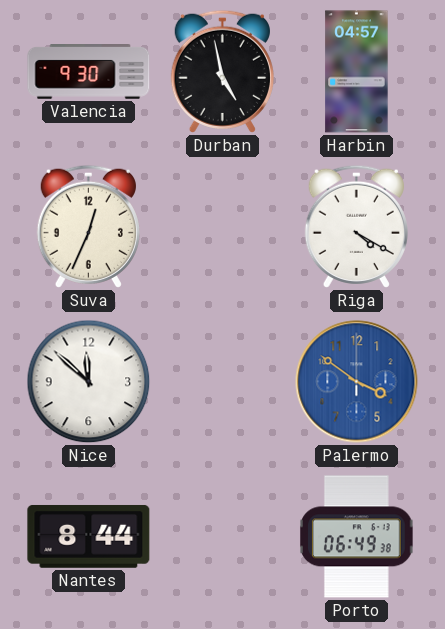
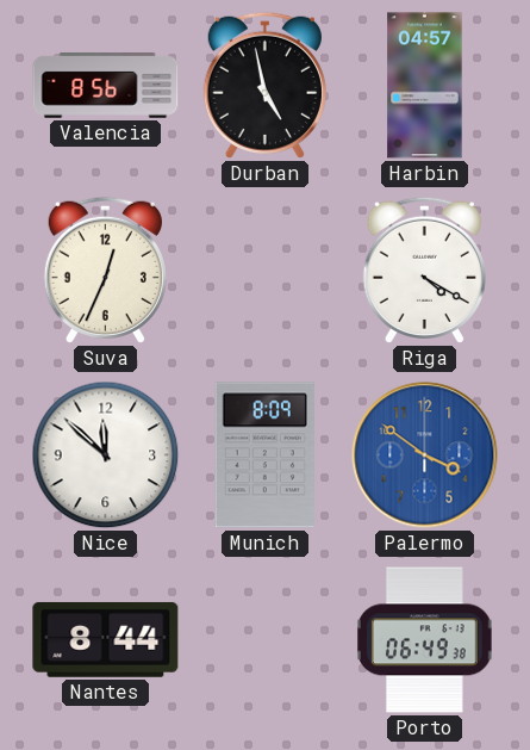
Valencia: 9:30 -> 8:56
Munich: none -> 8:09
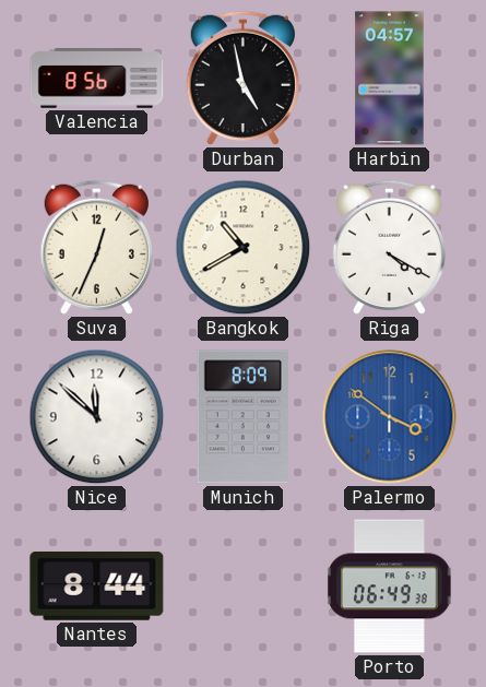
Bangkok: none -> 10:40
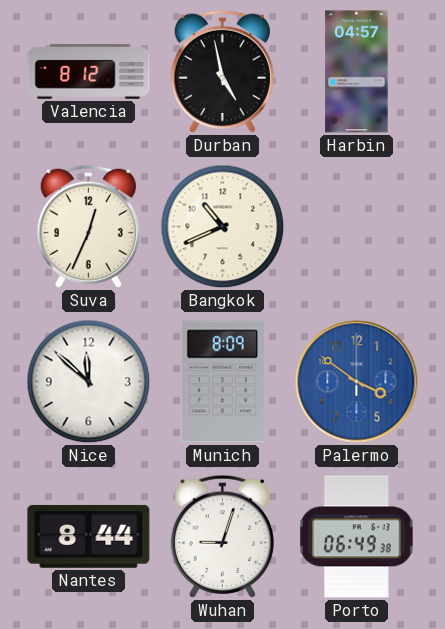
Valencia: 8:56 -> 8:12
Bangkok: 10:40 -> 10:41
Riga: 4:20 -> none
Wuhan: none -> 9:03
